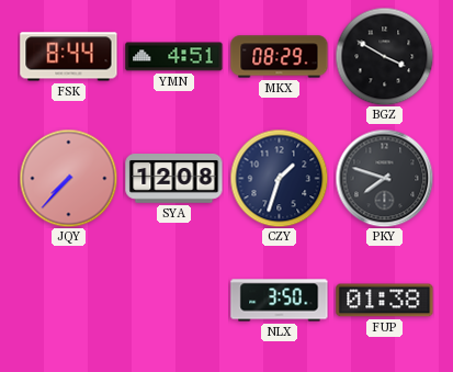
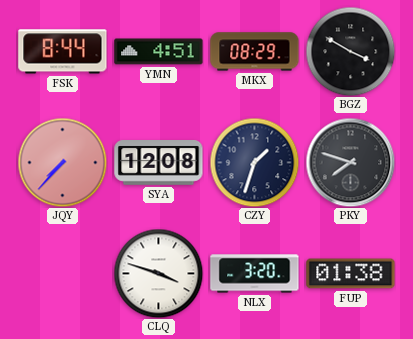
CLQ: none -> 3:48
NLX: 3:50 -> 3:20
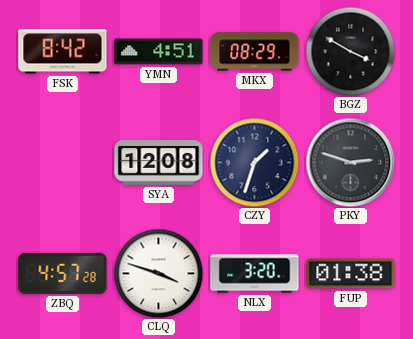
FSK: 8:44 -> 8:42
JQY: 7:37 -> none
PKY: 7:48 -> 2:48
ZBQ: none -> 4:57
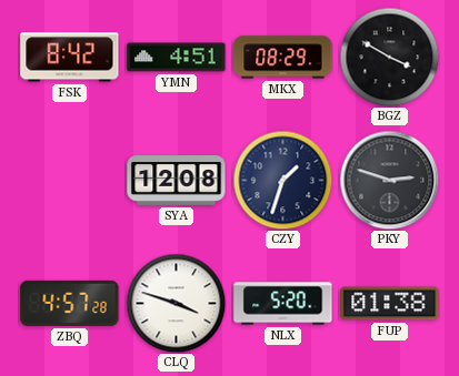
NLX: 3:20 -> 5:20
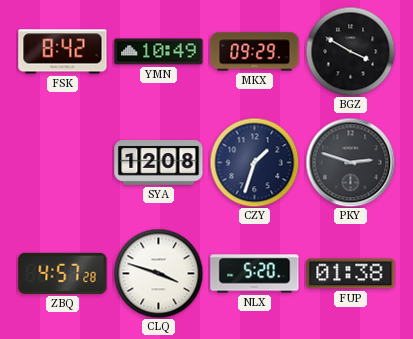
YMN: 4:51 -> 10:49
MKX: 08:29 -> 09:29
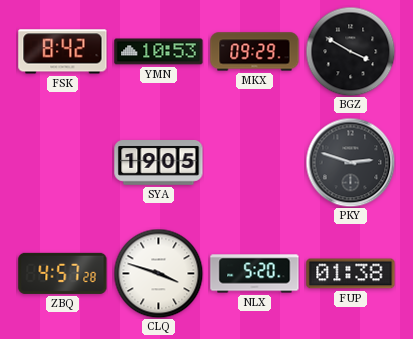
YMN: 10:49 -> 10:53
SYA: 12:08 -> 19:05
CZY: 1:33 -> none
